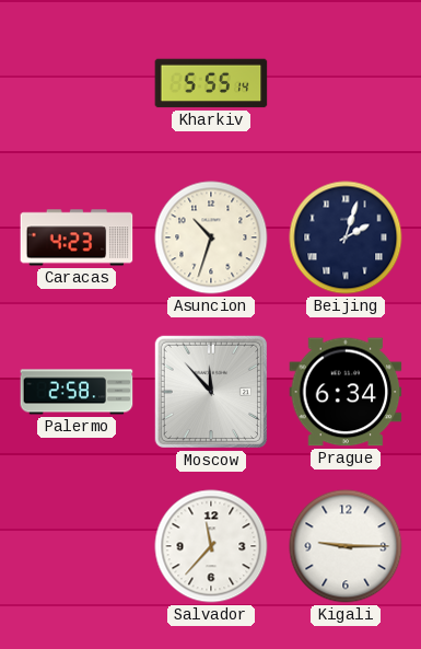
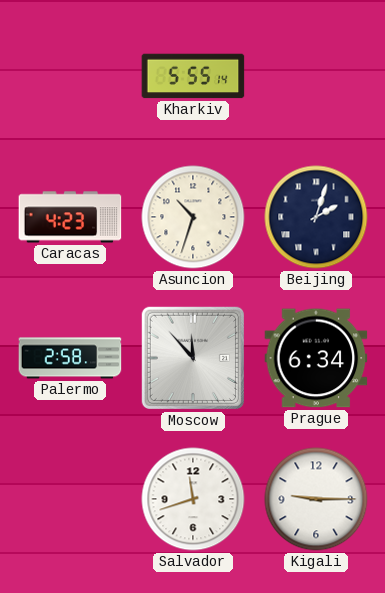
Salvador: 11:37 -> 11:42
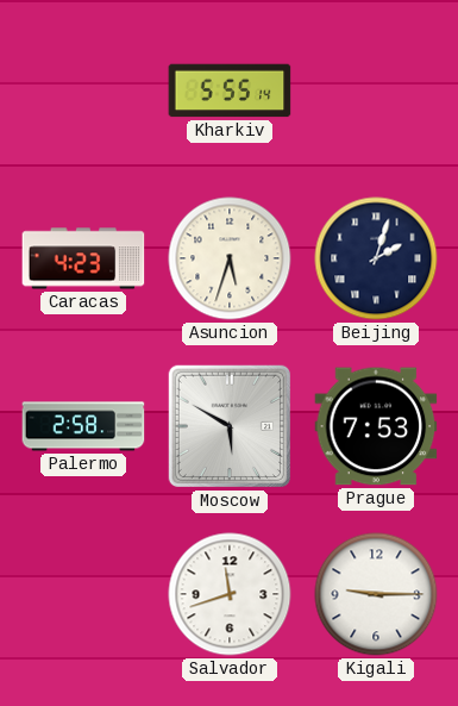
Asuncion: 10:33 -> 5:33
Moscow: 11:53 -> 5:50
Prague: 6:34 -> 7:53
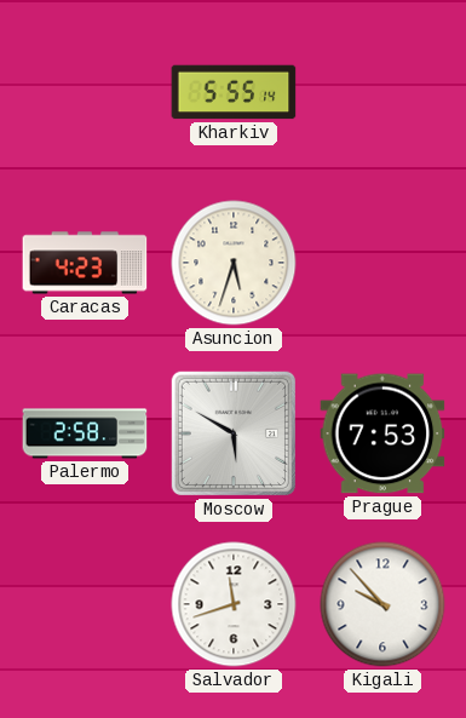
Beijing: 2:03 -> none
Kigali: 9:15 -> 9:53
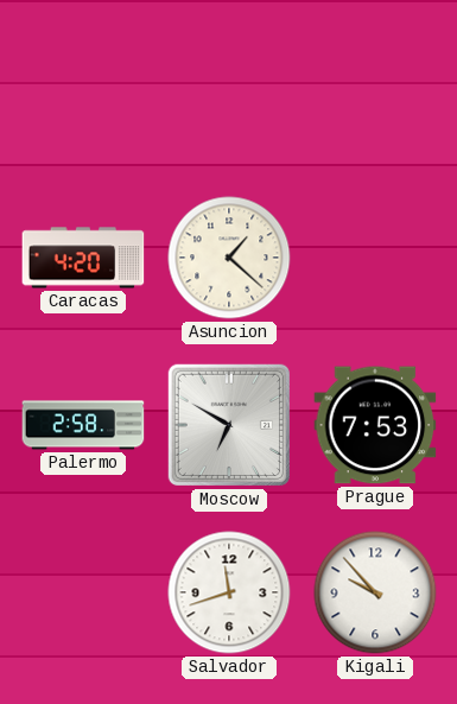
Kharkiv: 5:55 -> none
Caracas: 4:23 -> 4:20
Asuncion: 5:33 -> 1:22
Moscow: 5:50 -> 6:50
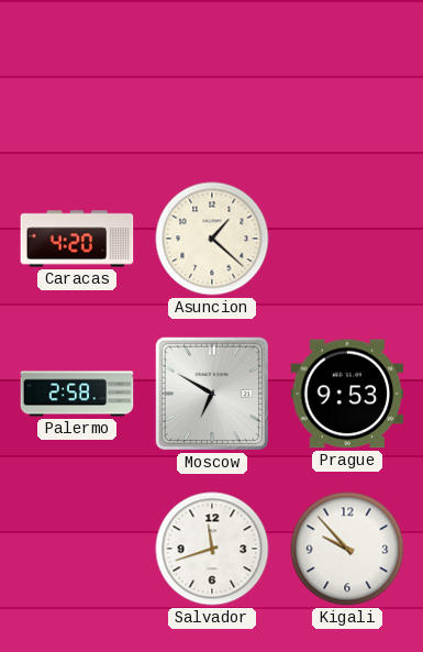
Prague: 7:53 -> 9:53
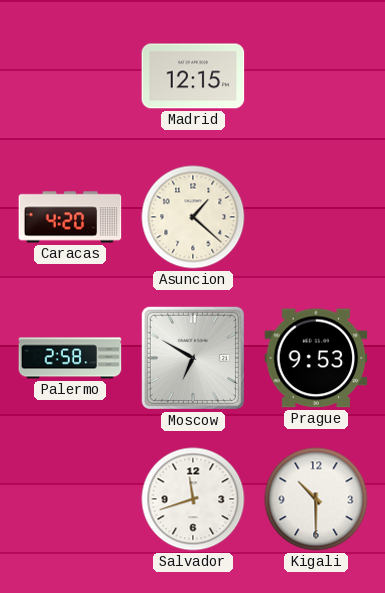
Madrid: none -> 12:15
Kigali: 9:53 -> 10:30
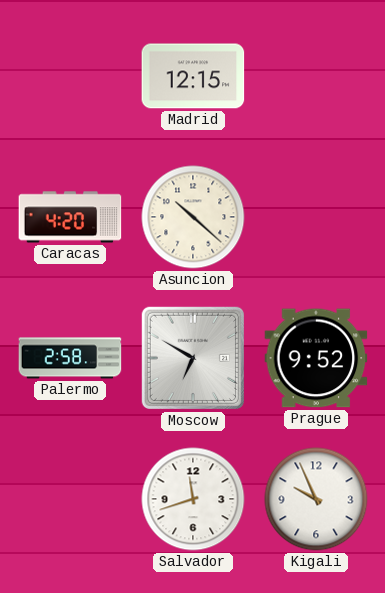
Asuncion: 1:22 -> 10:22
Prague: 9:53 -> 9:52
Kigali: 10:30 -> 9:56
